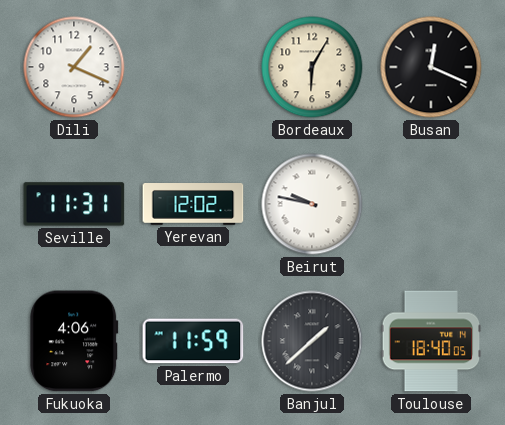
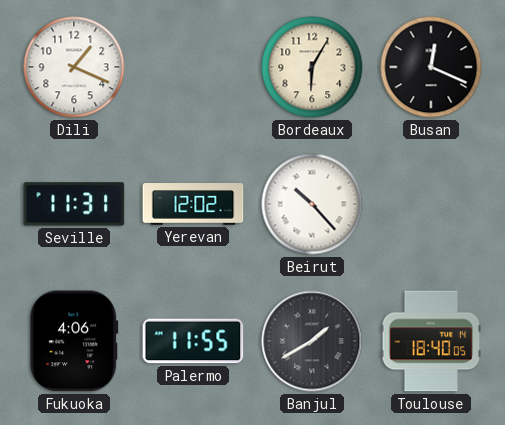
Beirut: 9:47 -> 10:23
Palermo: 11:59 -> 11:55
Banjul: 1:38 -> 1:40
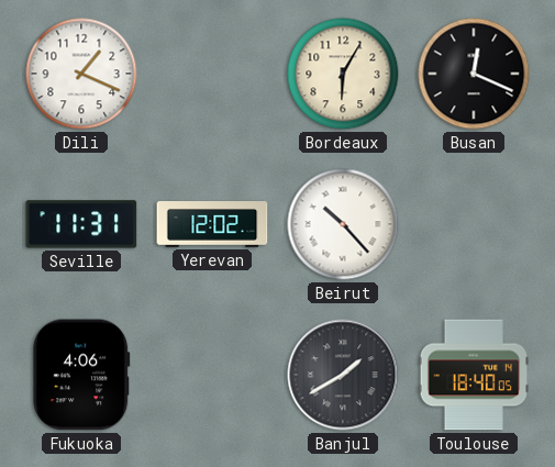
Palermo: 11:55 -> none
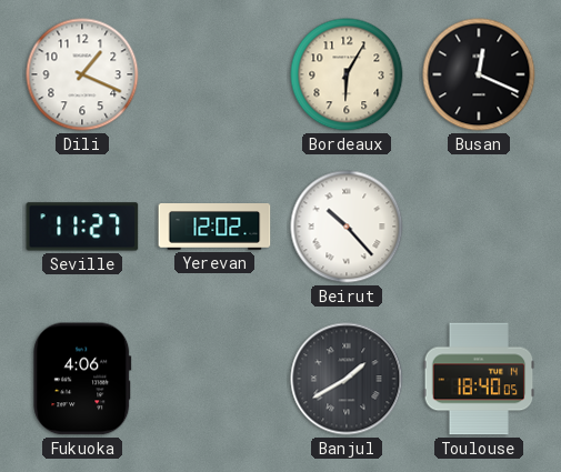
Seville: 11:31 -> 11:27
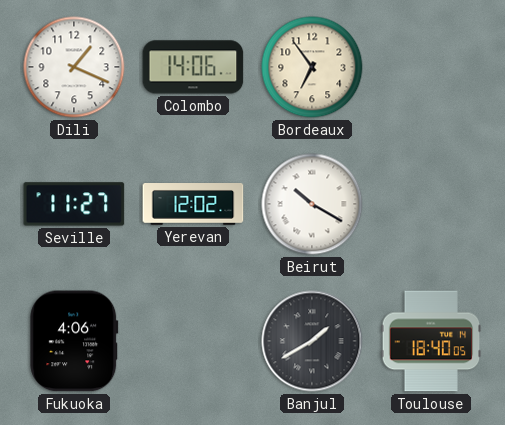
Colombo: none -> 14:06
Bordeaux: 6:05 -> 6:54
Busan: 12:19 -> none
Beirut: 10:23 -> 10:20
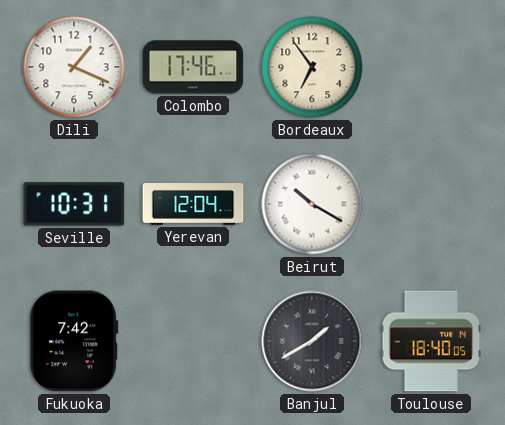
Colombo: 14:06 -> 17:46
Seville: 11:27 -> 10:31
Yerevan: 12:02 -> 12:04
Fukuoka: 4:06 -> 7:42
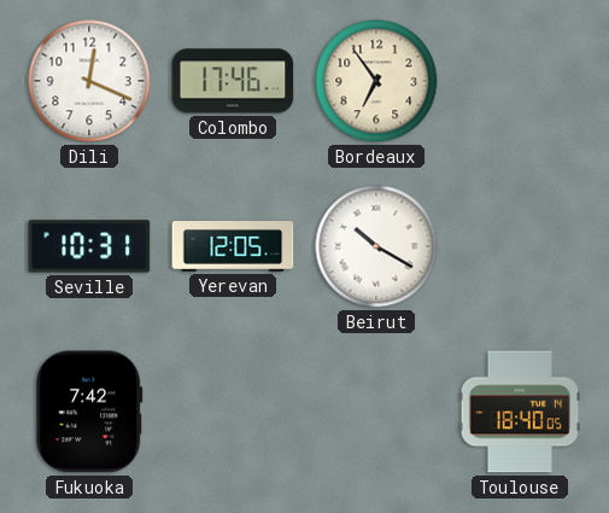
Dili: 1:19 -> 12:19
Yerevan: 12:04 -> 12:05
Banjul: 1:40 -> none
